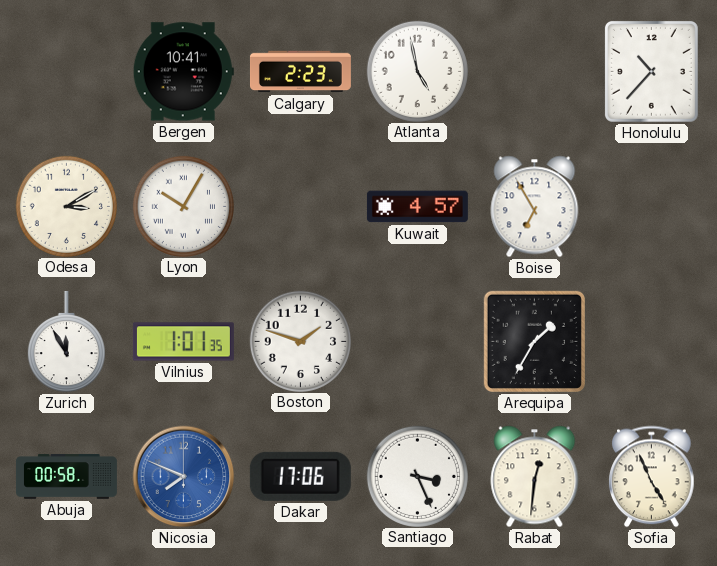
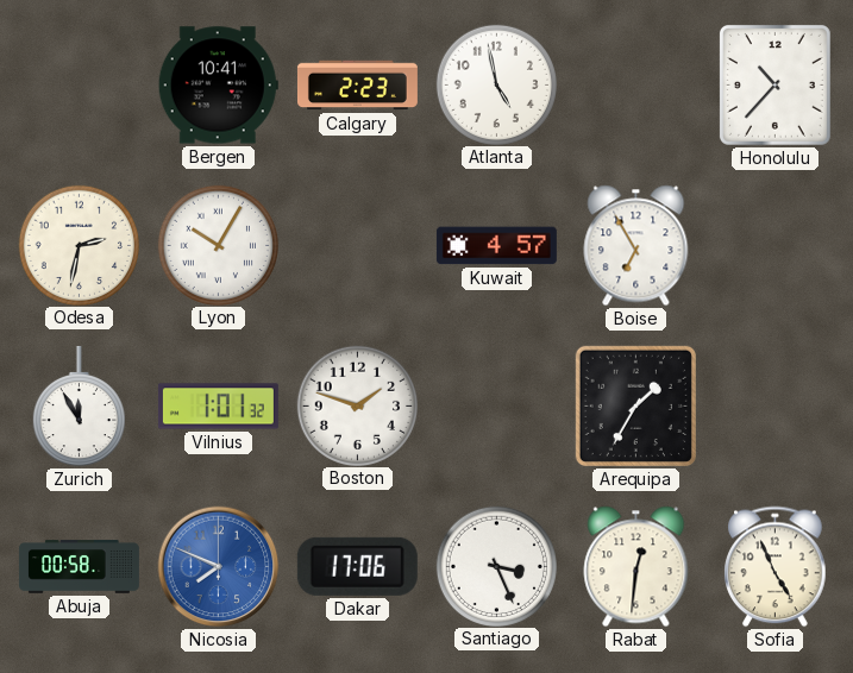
Odesa: 3:10 -> 2:32
Vilnius: 1:01:35 -> 1:01:32
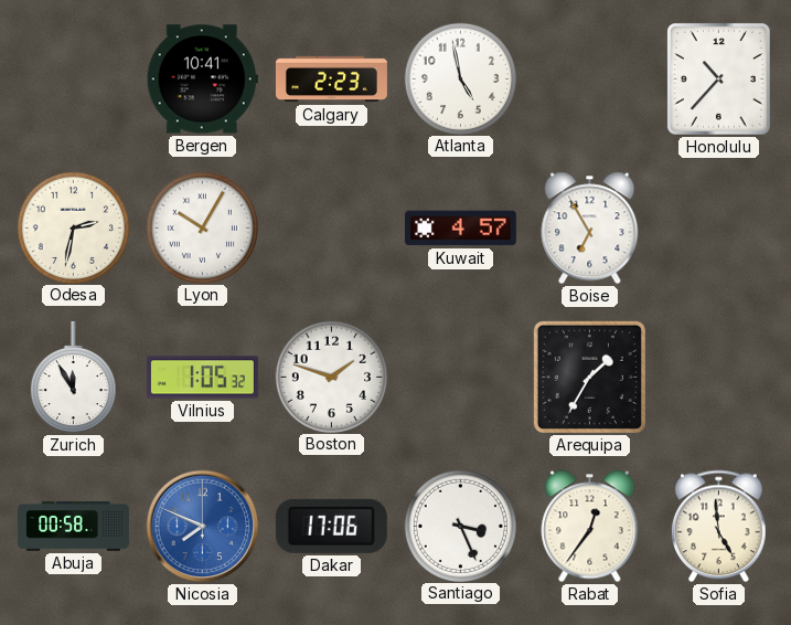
Vilnius: 1:01 -> 1:05
Rabat: 12:31 -> 12:36
Sofia: 4:56 -> 4:59
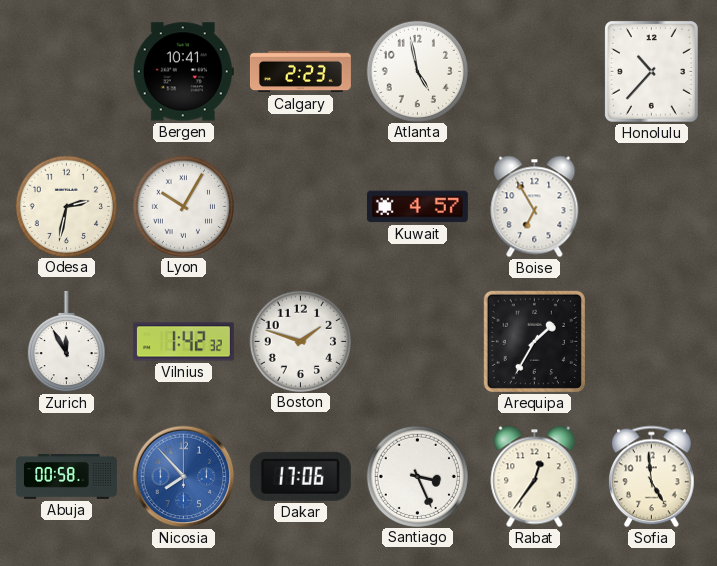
Vilnius: 1:05 -> 1:42
Nicosia: 7:49 -> 7:53
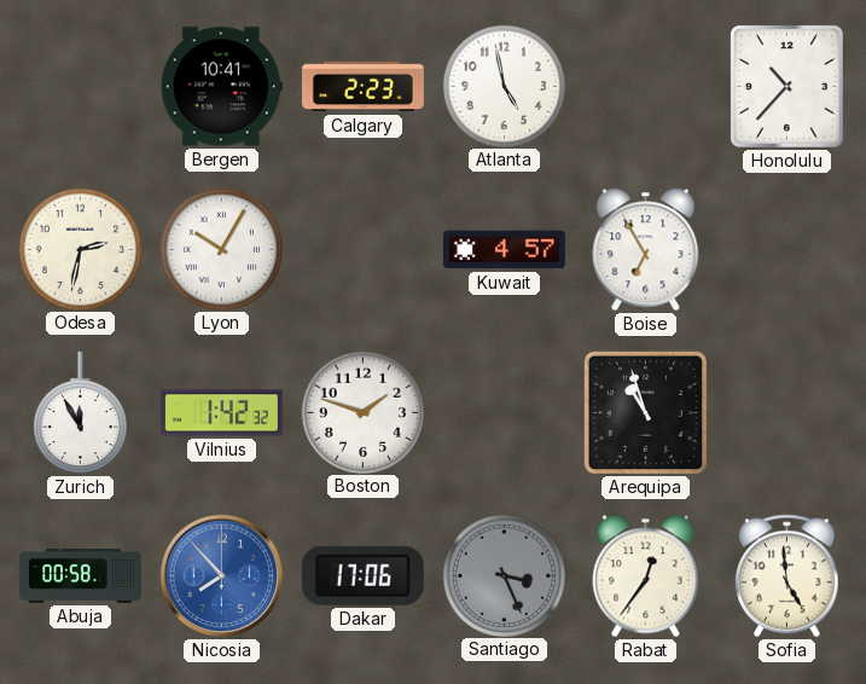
Arequipa: 1:35 -> 10:57
Santiago dial: white -> grey
